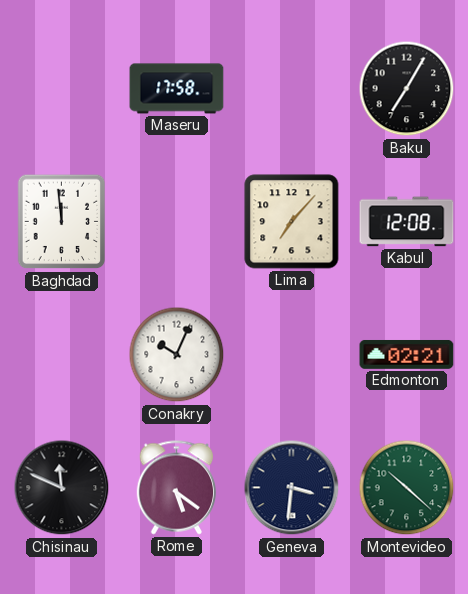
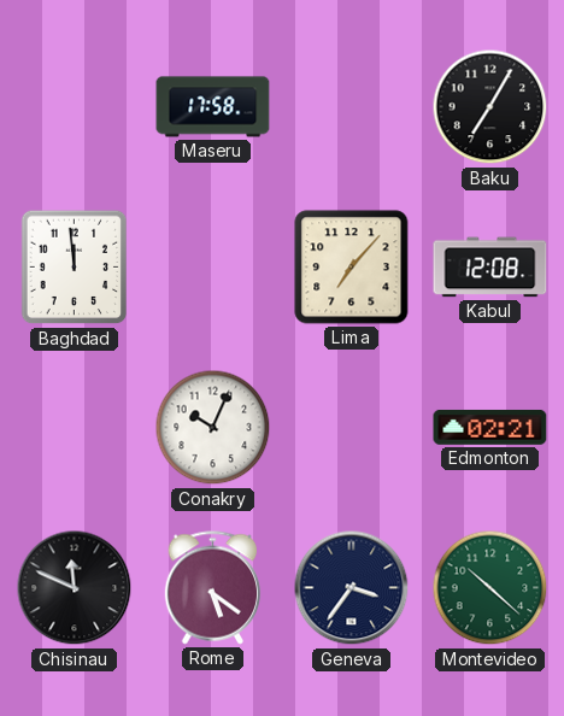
Geneva: 3:31 -> 3:36
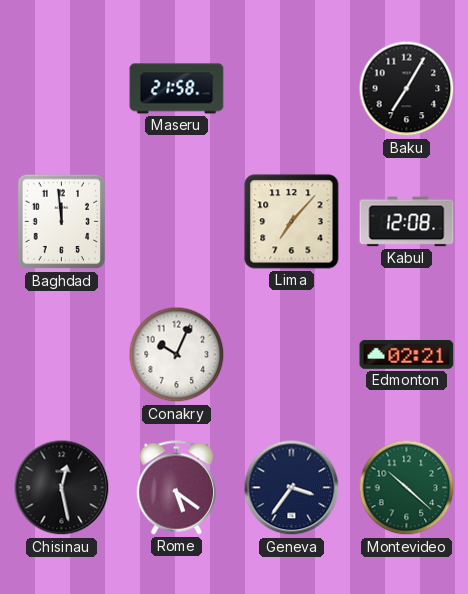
Maseru: 17:58 -> 21:58
Chisinau: 11:49 -> 12:28
